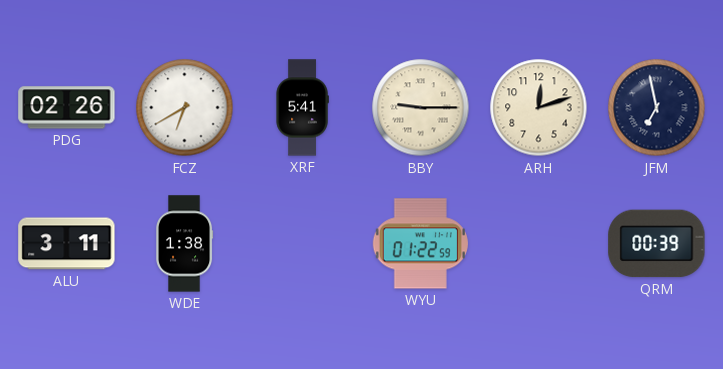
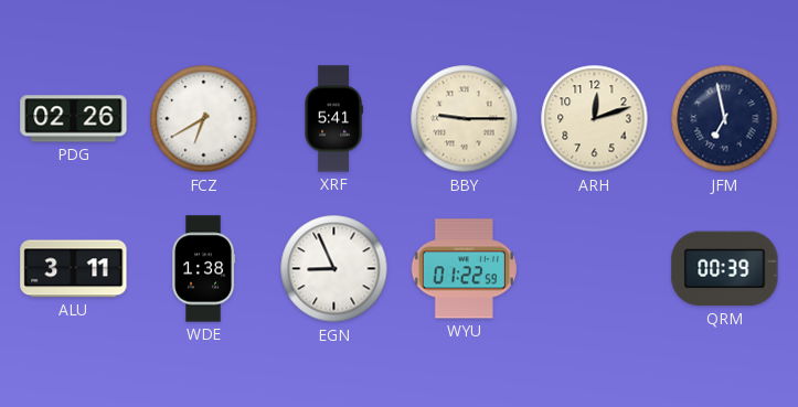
EGN: none -> 8:56
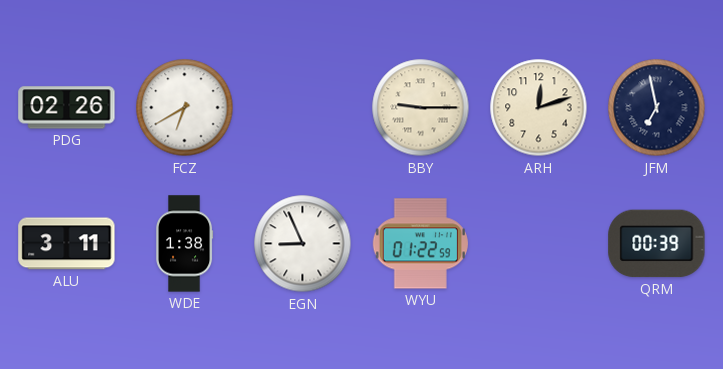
XRF: 5:41 -> none
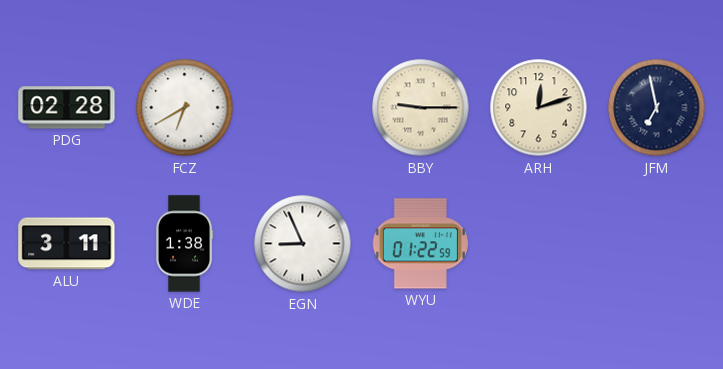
PDG: 02:26 -> 02:28
QRM: 00:39 -> none
